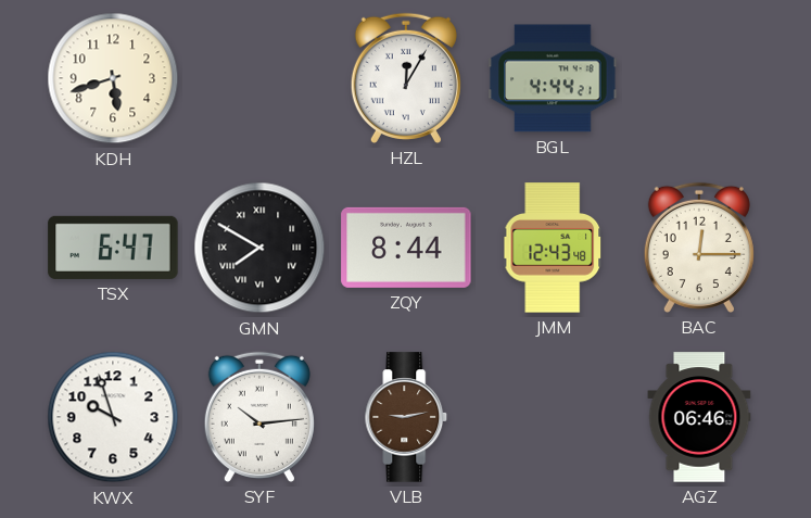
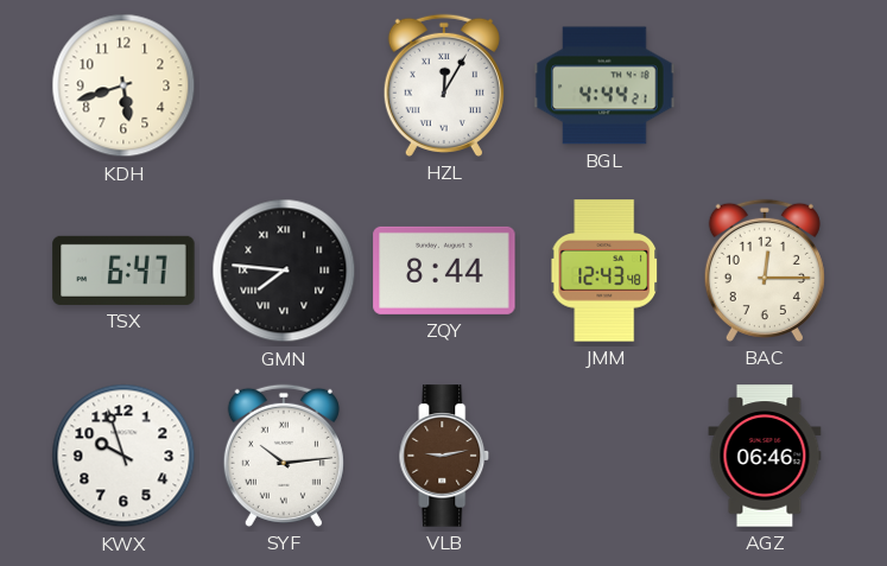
GMN: 7:50 -> 7:46
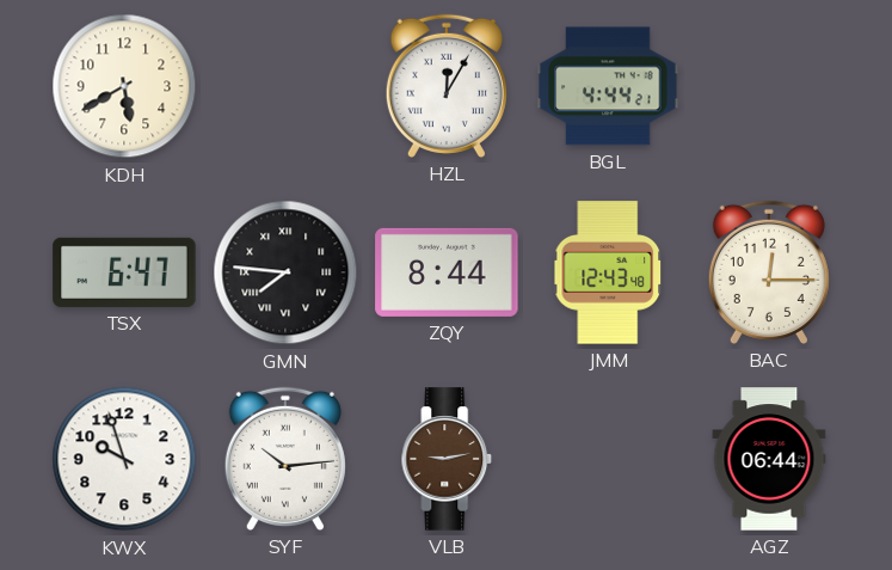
KDH: 5:42 -> 5:40
AGZ: 06:46 -> 06:44
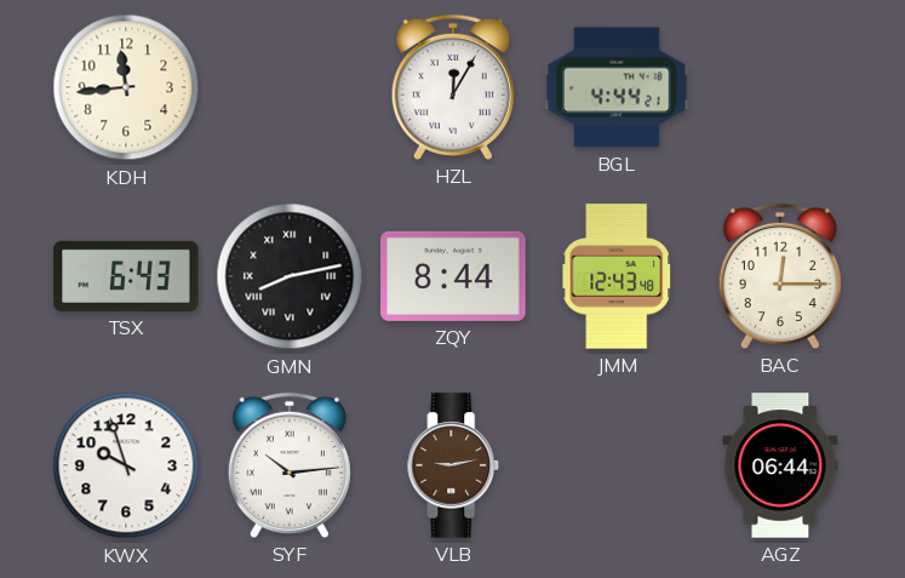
KDH: 5:40 -> 11:44
TSX: 6:47 -> 6:43
GMN: 7:46 -> 8:13
